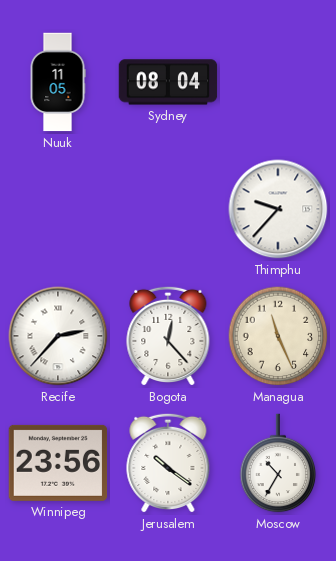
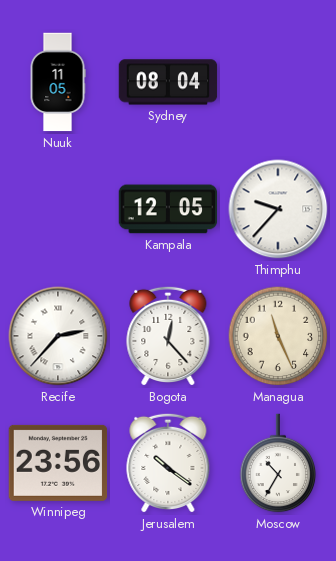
Kampala: none -> 12:05
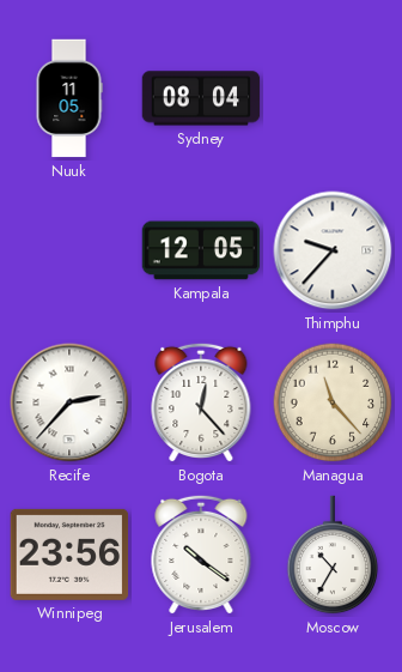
Managua: 11:26 -> 11:23
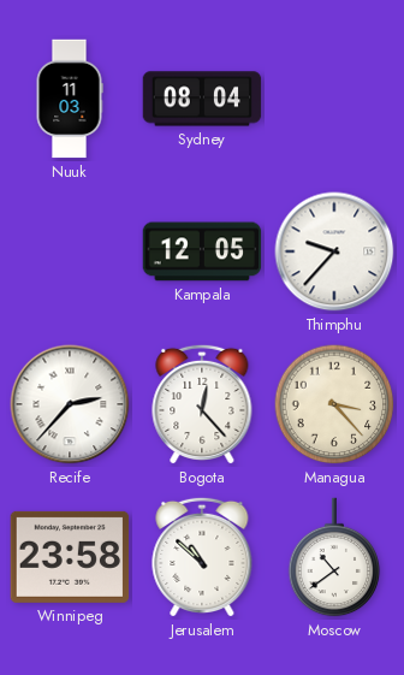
Nuuk: 11:05 -> 11:03
Managua: 11:23 -> 3:23
Winnipeg: 23:56 -> 23:58
Jerusalem: 10:21 -> 10:52
Moscow: 10:35 -> 10:39
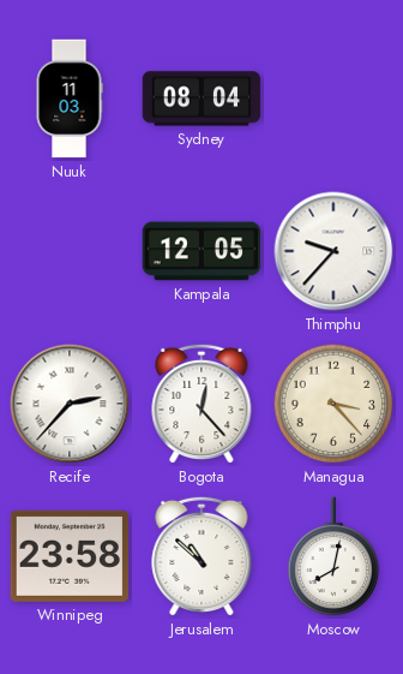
Moscow: 10:39 -> 8:02
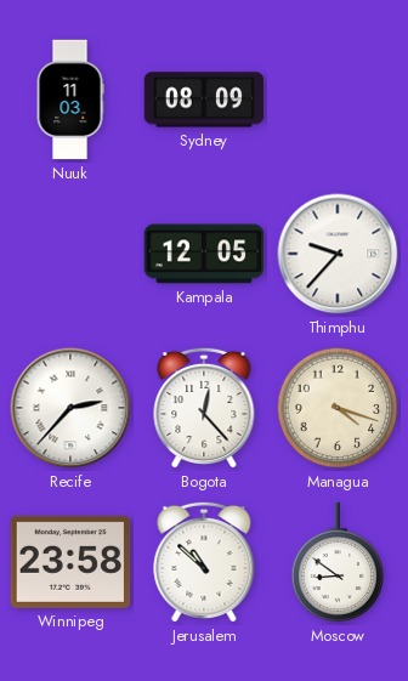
Sydney: 08:04 -> 08:09
Managua: 3:23 -> 4:18
Moscow: 8:02 -> 8:51
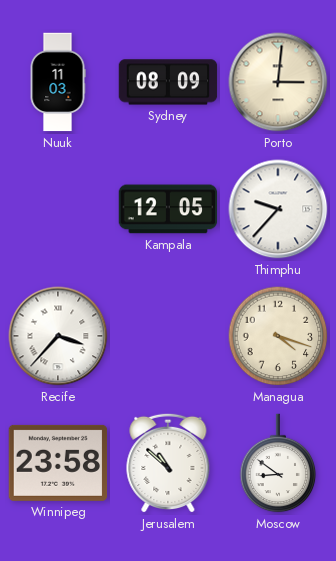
Porto: none -> 3:01
Recife: 2:37 -> 3:37
Bogota: 12:23 -> none
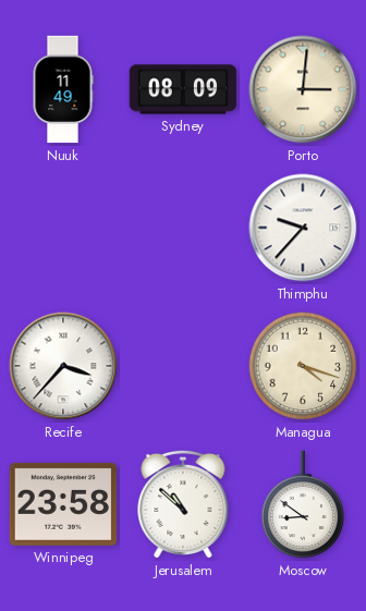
Nuuk: 11:03 -> 11:49
Kampala: 12:05 -> none
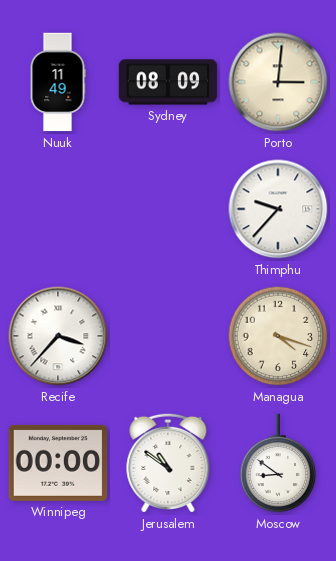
Winnipeg: 23:58 -> 00:00
Jerusalem: 10:52 -> 10:51
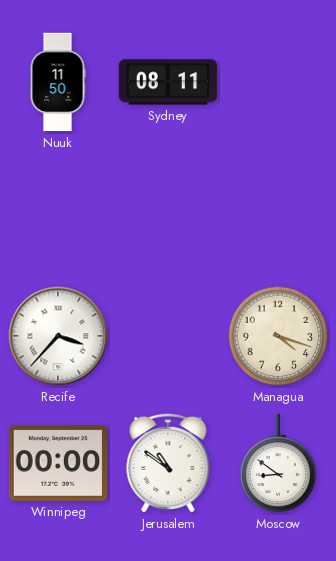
Nuuk: 11:49 -> 11:50
Sydney: 08:09 -> 08:11
Porto: 3:01 -> none
Thimphu: 9:37 -> none
